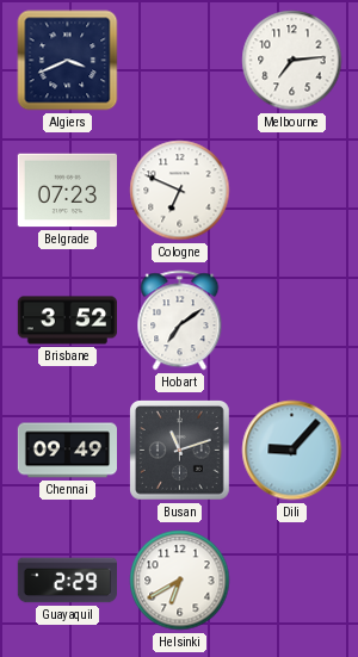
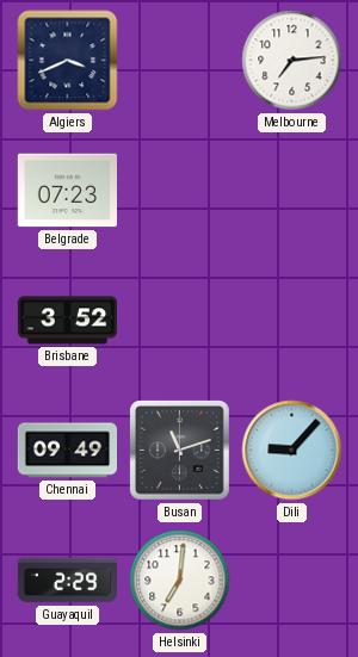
Cologne: 6:49 -> none
Hobart: 7:09 -> none
Helsinki: 6:40 -> 7:01
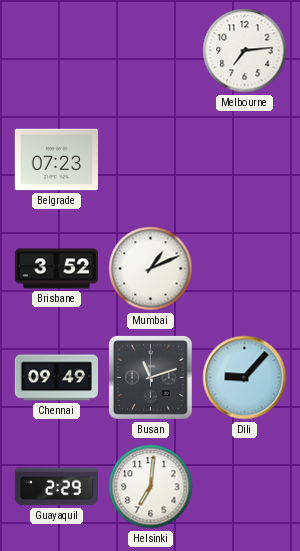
Algiers: 3:41 -> none
Mumbai: none -> 1:11
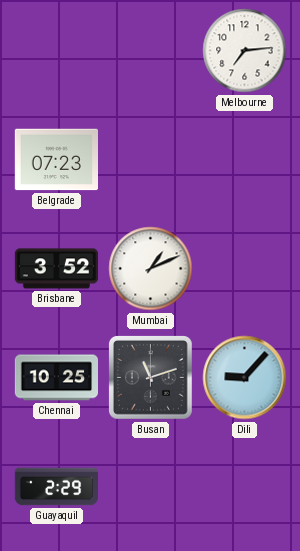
Chennai: 09:49 -> 10:25
Helsinki: 7:01 -> none
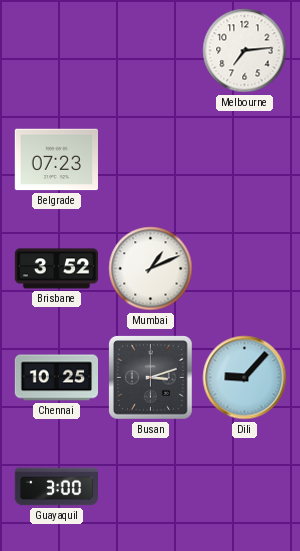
Busan: 11:12 -> 3:12
Guayaquil: 2:29 -> 3:00
